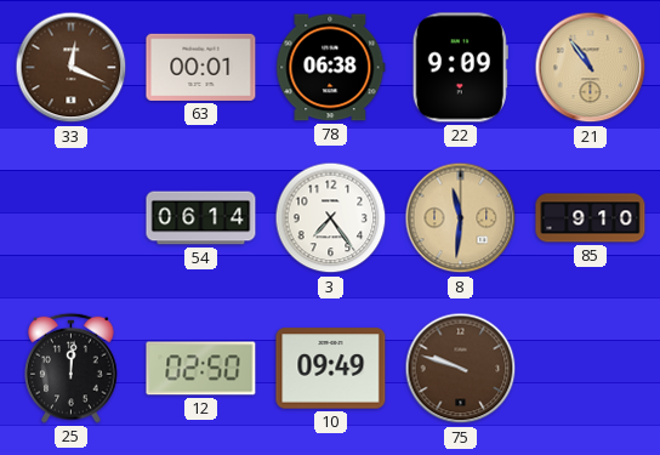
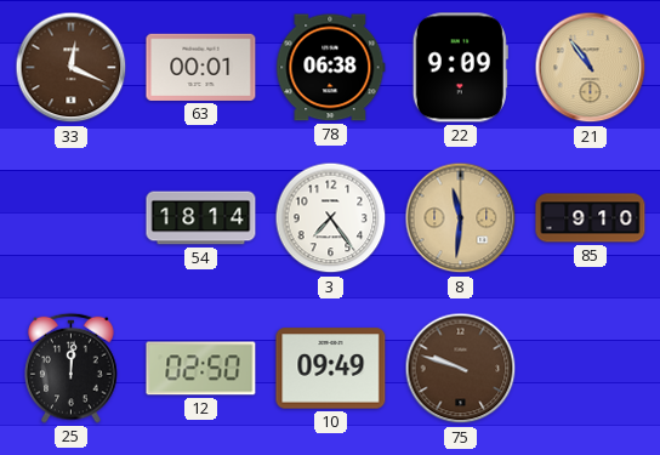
54: 06:14 -> 18:14
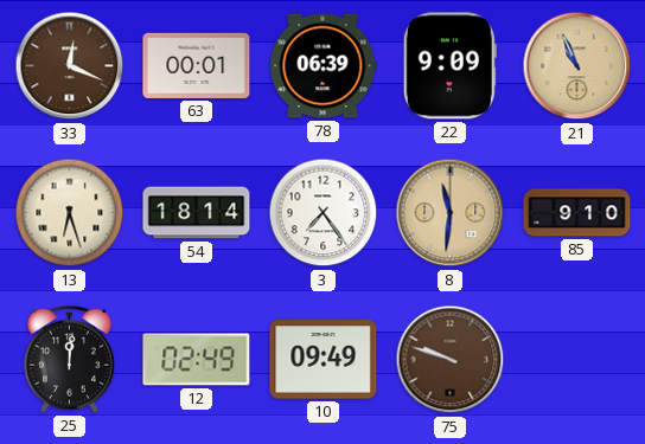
78: 06:38 -> 06:39
21: 10:54 -> 10:56
13: none -> 6:27
12: 02:50 -> 02:49
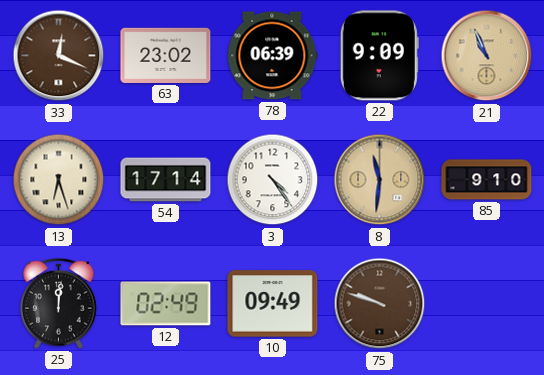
63: 00:01 -> 23:02
54: 18:14 -> 17:14
3: 7:24 -> 4:24
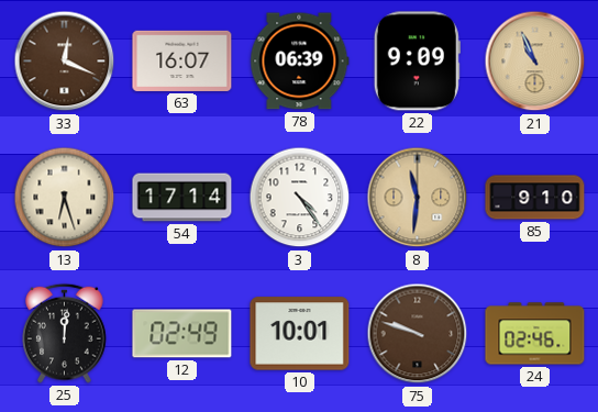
63: 23:02 -> 16:07
10: 09:49 -> 10:01
24: none -> 02:46
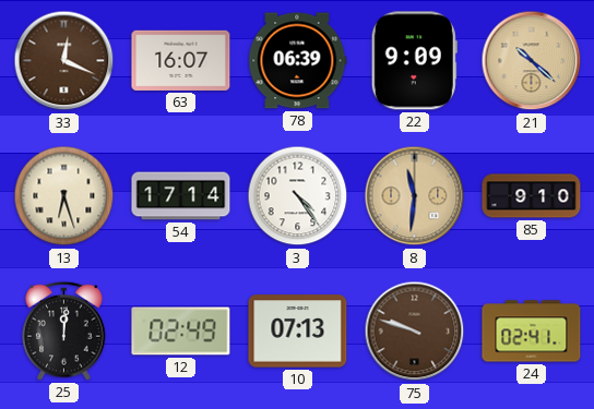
21: 10:56 -> 10:22
10: 10:01 -> 07:13
24: 02:46 -> 02:41
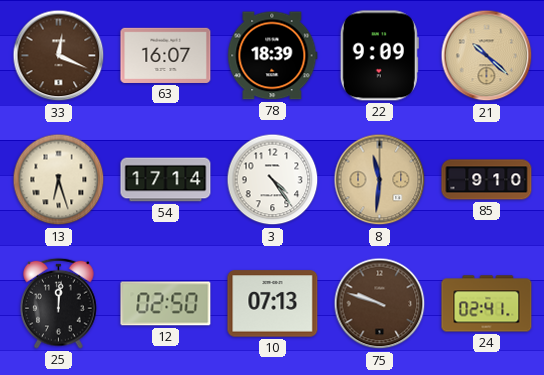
78: 06:39 -> 18:39
12: 02:49 -> 02:50
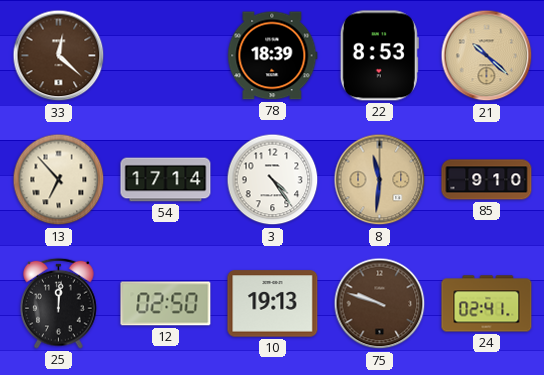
33: 12:19 -> 12:22
63: 16:07 -> none
22: 9:09 -> 8:53
13: 6:27 -> 6:53
10: 07:13 -> 19:13
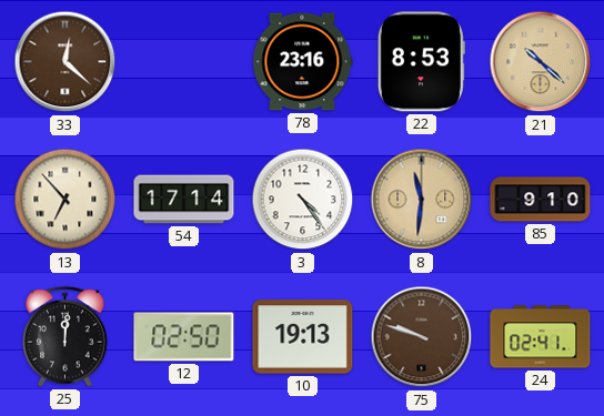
78: 18:39 -> 23:16
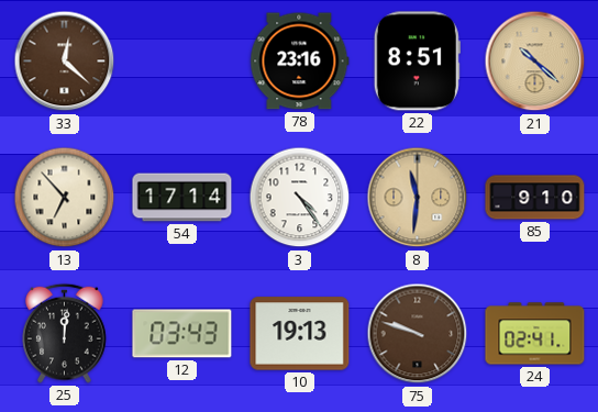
22: 8:53 -> 8:51
12: 02:50 -> 03:43
